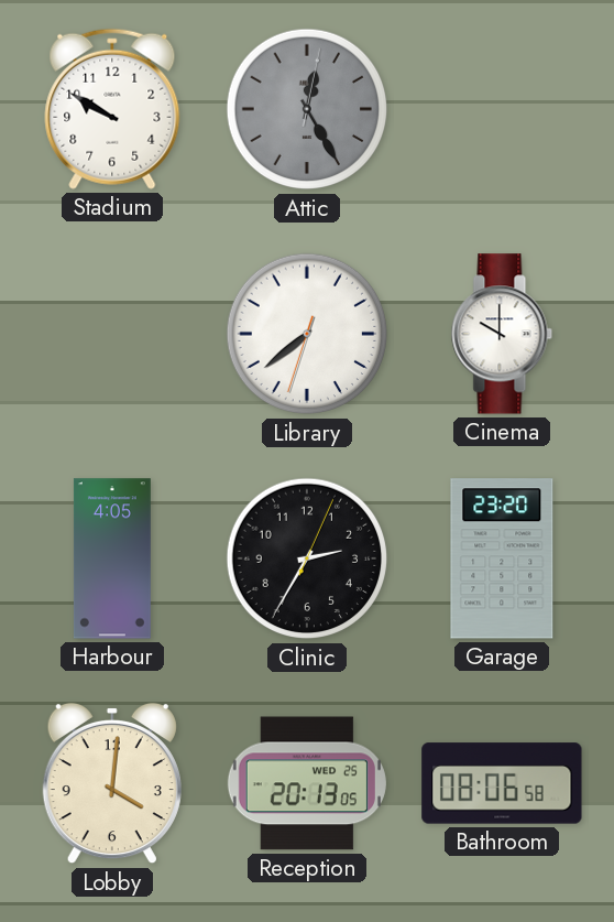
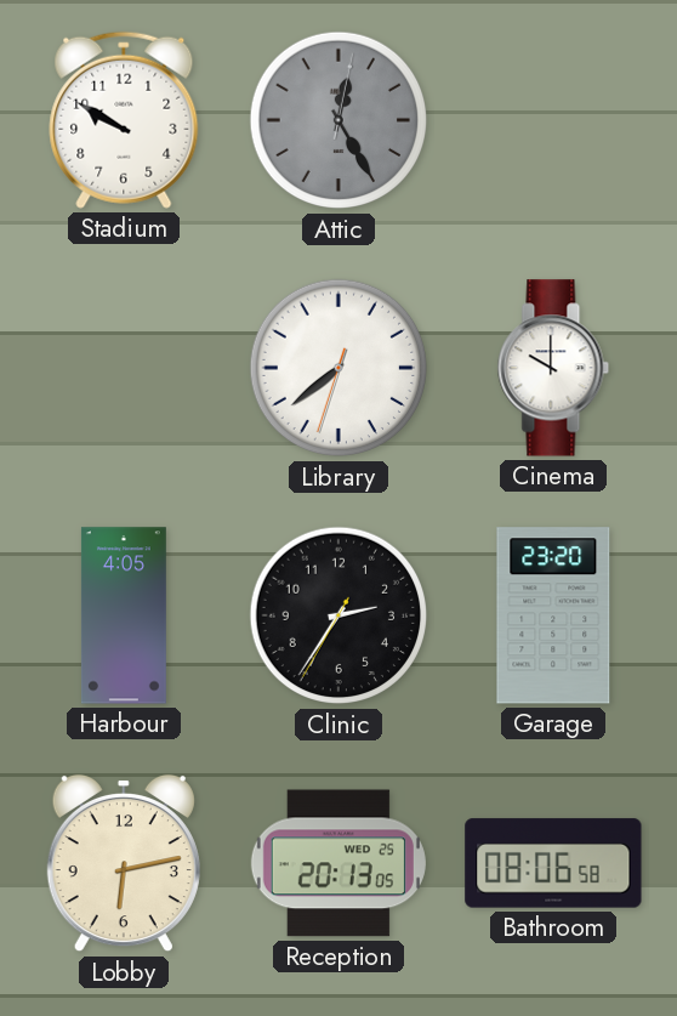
Clinic: 2:35:04 -> 2:35:35
Lobby: 4:01 -> 6:13
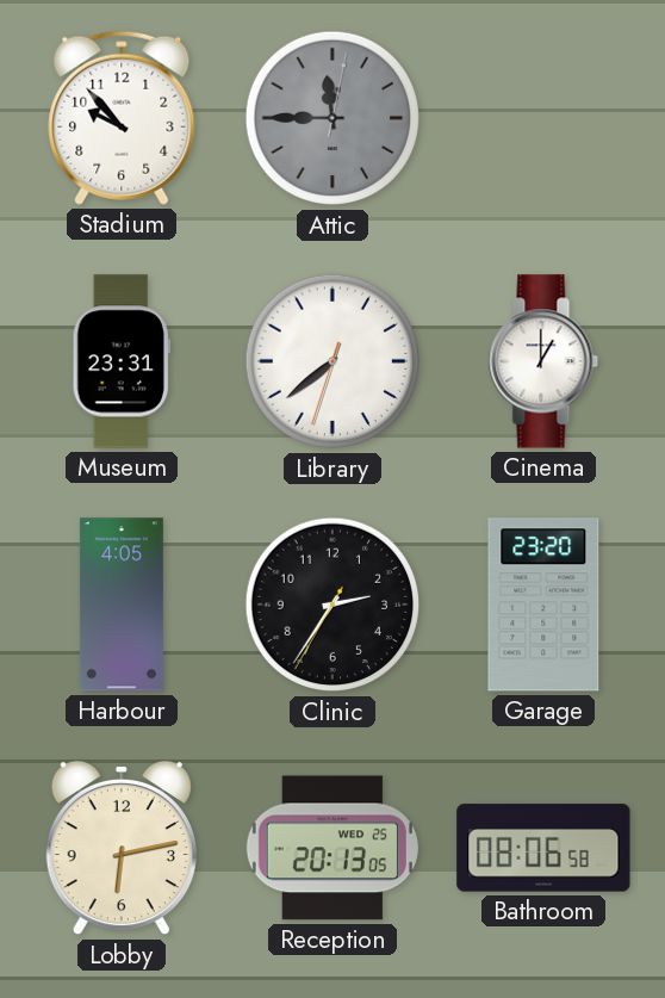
Stadium: 9:50 -> 9:53
Attic: 12:25 -> 11:45
Museum: none -> 23:31
Cinema: 10:00 -> 1:00
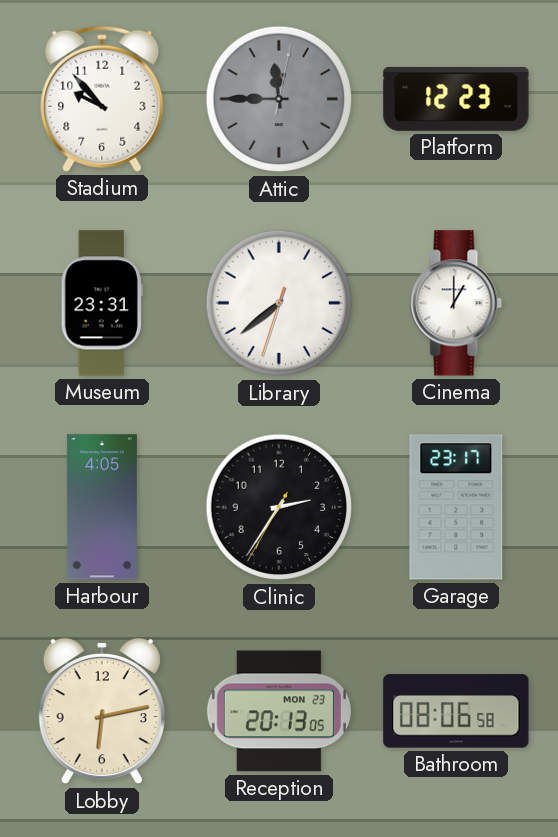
Platform: none -> 12:23
Garage: 23:20 -> 23:17
Reception date: WED 25 -> MON 23
